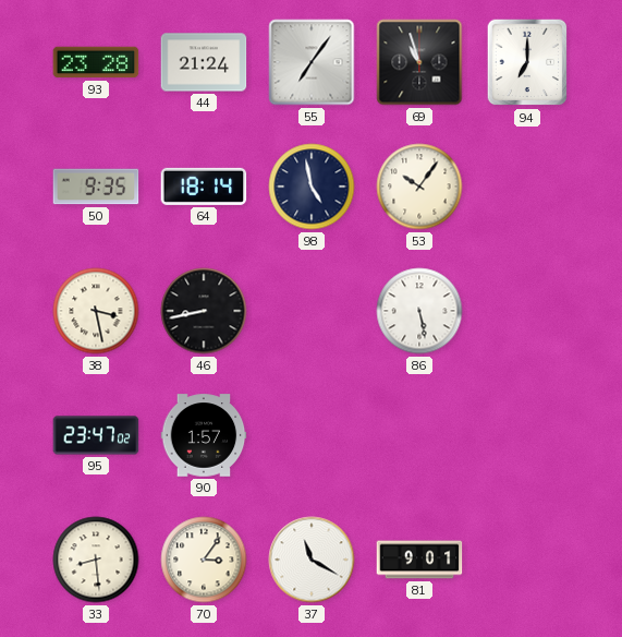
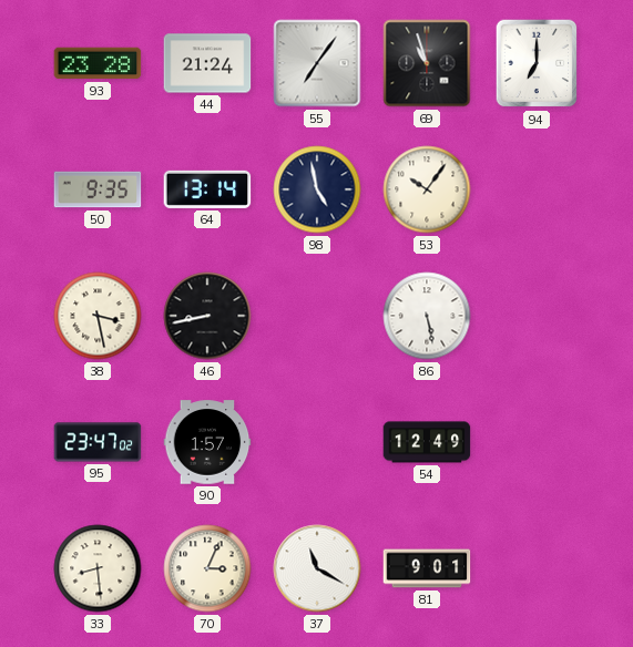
64: 18:14 -> 13:14
54: none -> 12:49
70: 3:06 -> 3:04
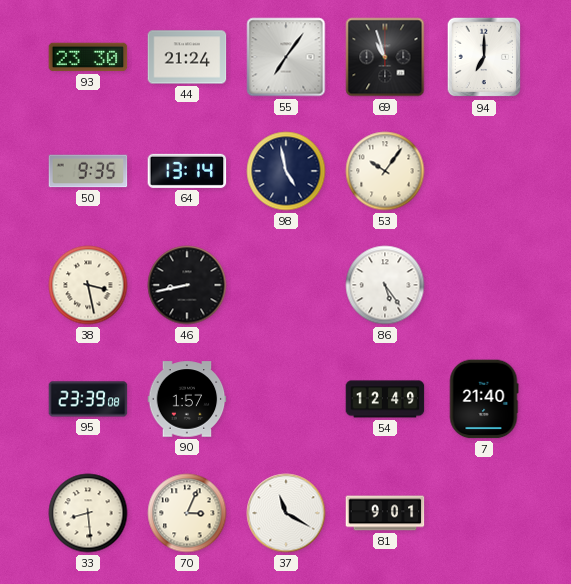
93: 23:28 -> 23:30
86: 5:28 -> 5:24
95: 23:47 -> 23:39
7: none -> 21:40
